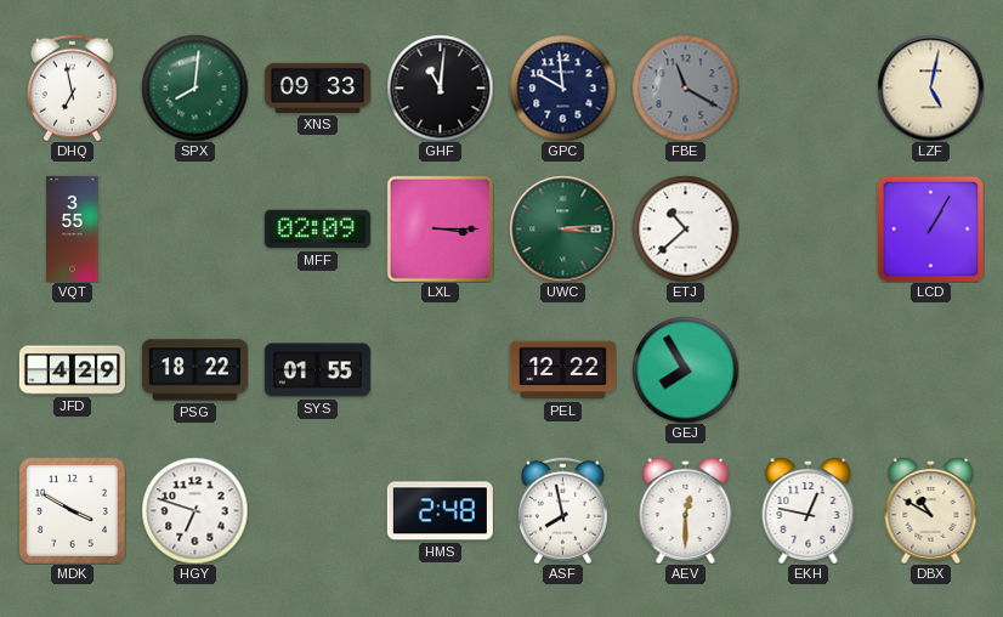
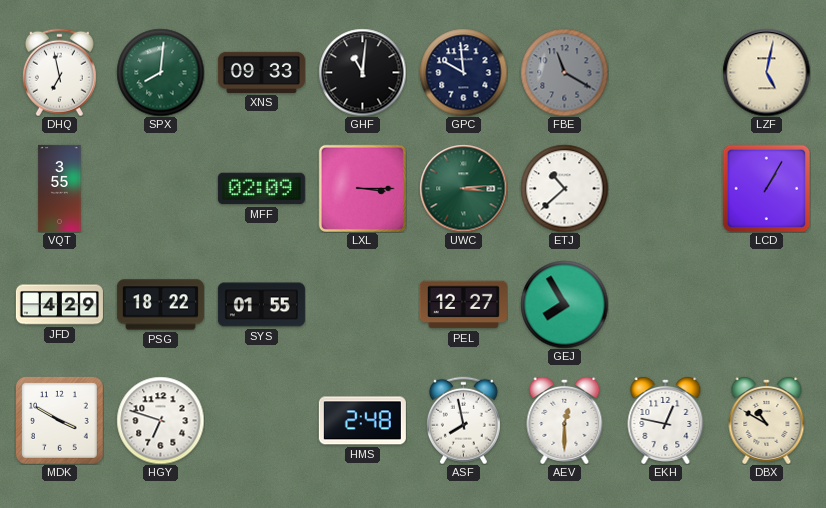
PEL: 12:22 -> 12:27
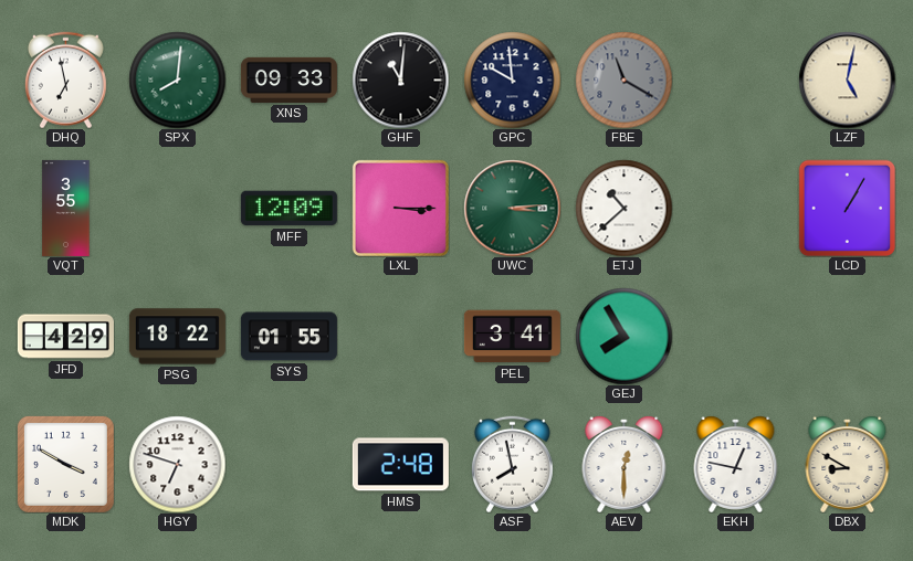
MFF: 02:09 -> 12:09
PEL: 12:27 -> 3:41
DBX: 10:50 -> 8:50
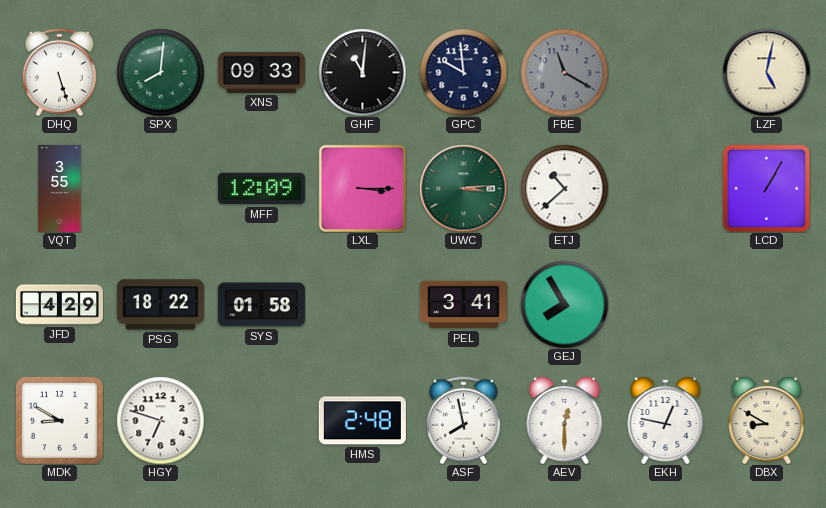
DHQ: 6:58 -> 5:27
SYS: 01:55 -> 01:58
MDK: 3:50 -> 8:50
